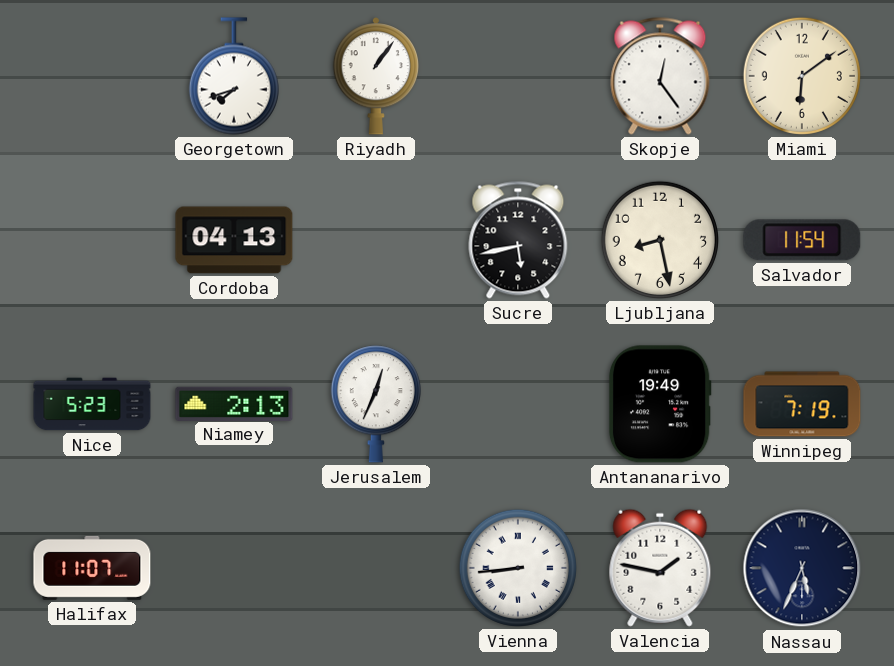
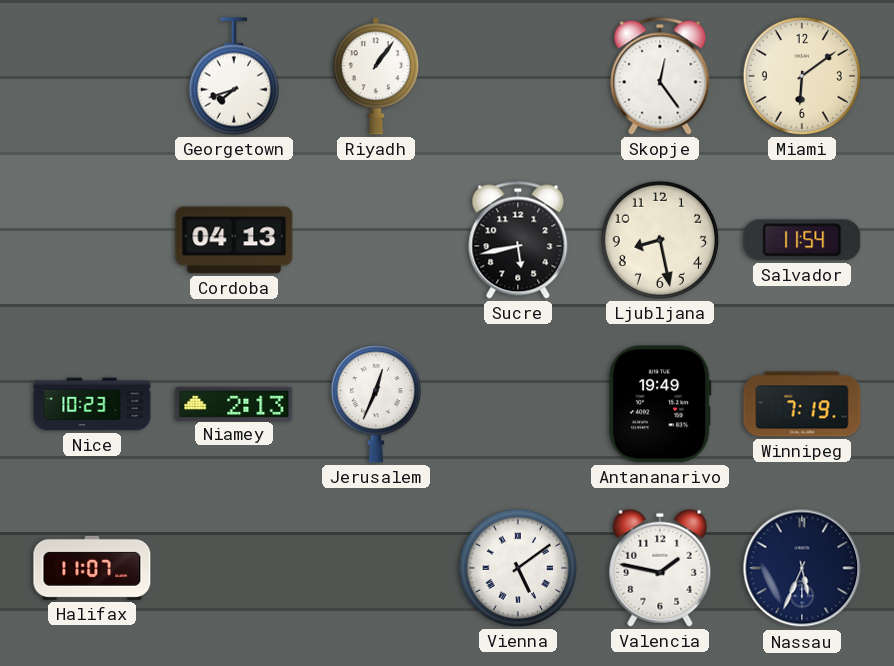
Nice: 5:23 -> 10:23
Vienna: 8:44 -> 5:09
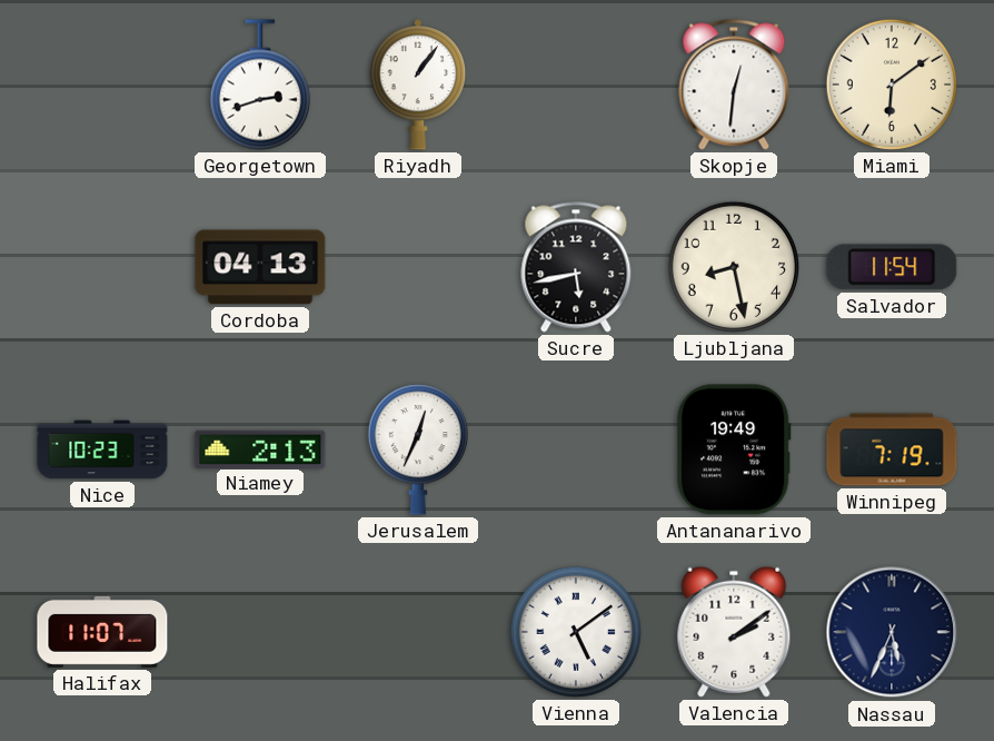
Georgetown: 7:42 -> 2:42
Skopje: 12:24 -> 12:31
Valencia: 1:47 -> 2:09
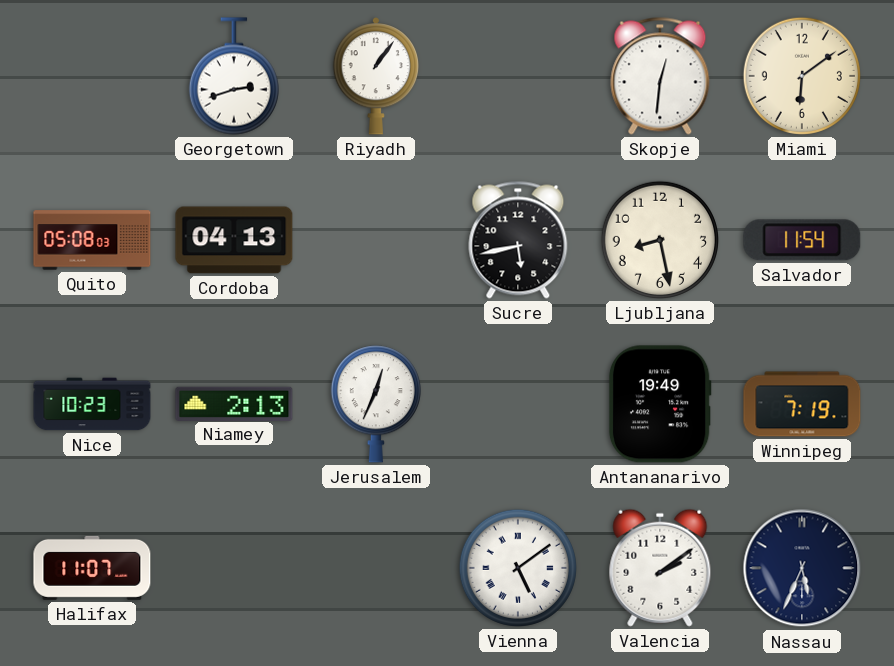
Quito: none -> 05:08
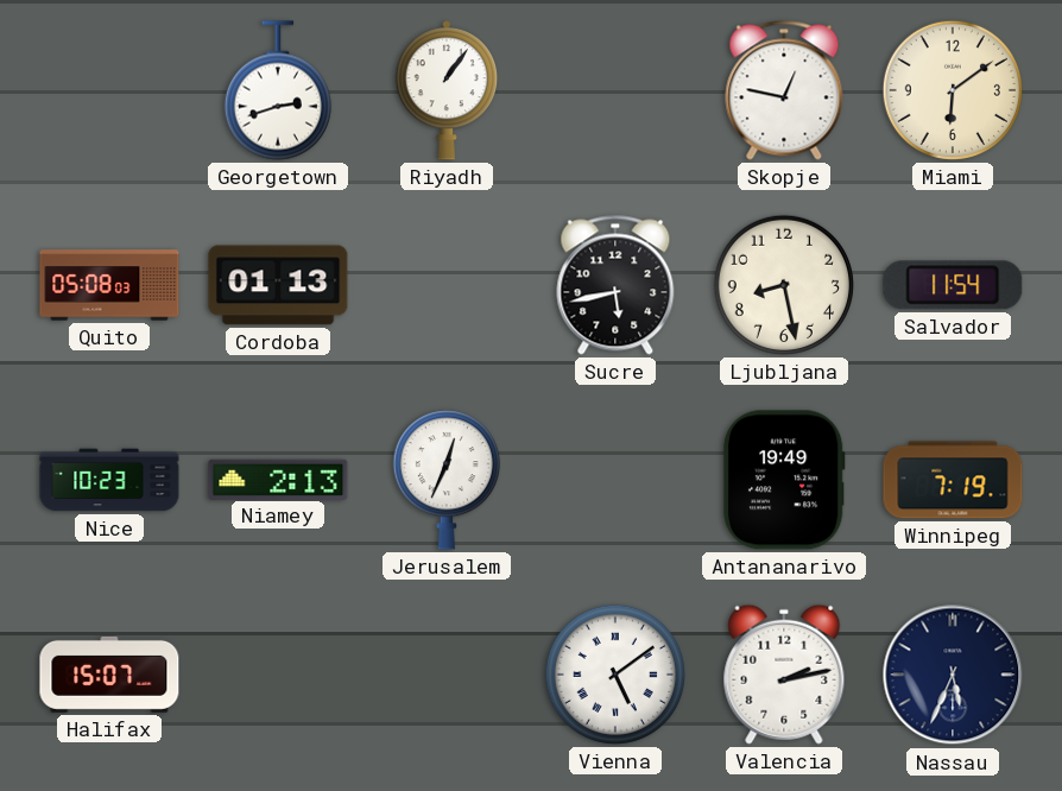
Skopje: 12:31 -> 12:47
Cordoba: 04:13 -> 01:13
Halifax: 11:07 -> 15:07
Valencia: 2:09 -> 2:13
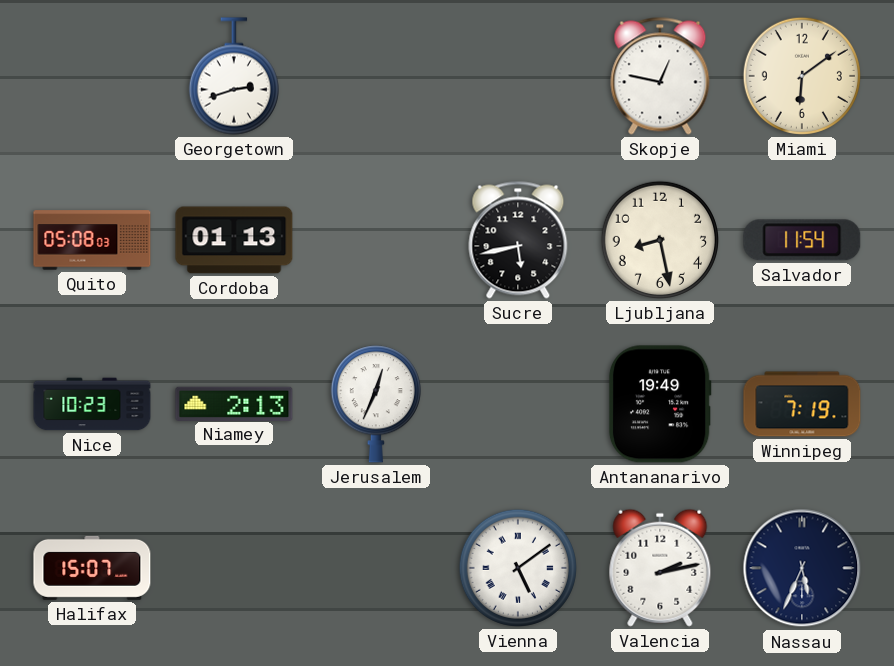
Riyadh: 1:06 -> none
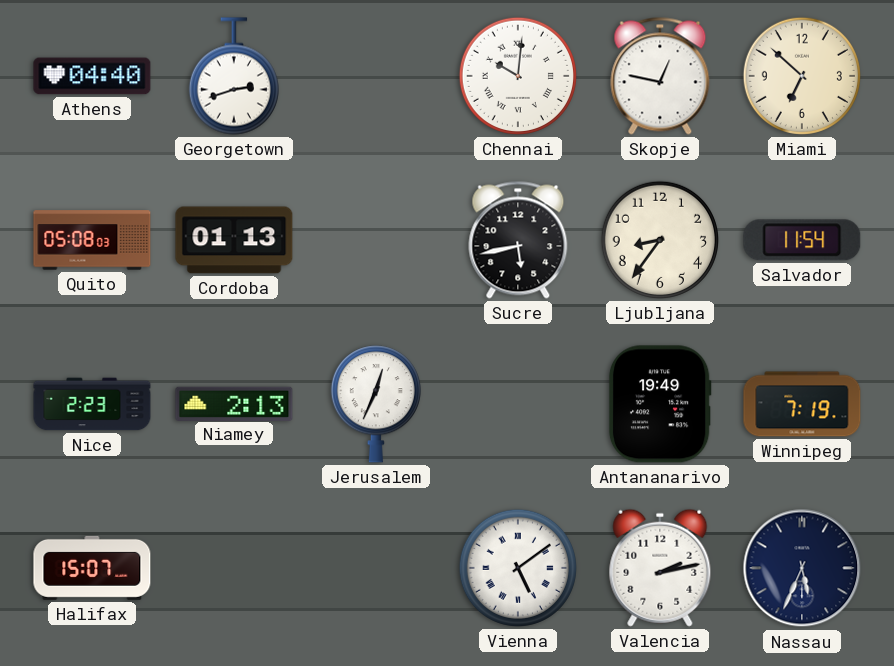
Athens: none -> 04:40
Chennai: none -> 10:01
Miami: 6:09 -> 6:52
Ljubljana: 8:28 -> 8:36
Nice: 10:23 -> 2:23
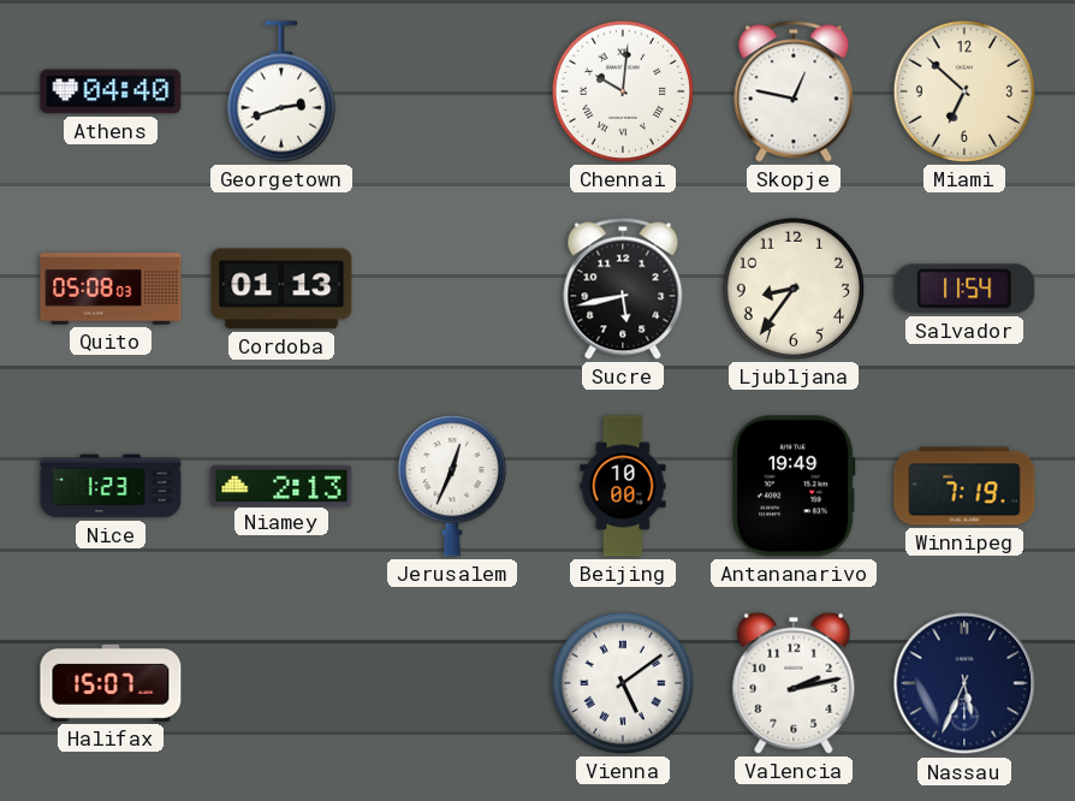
Nice: 2:23 -> 1:23
Beijing: none -> 10:00
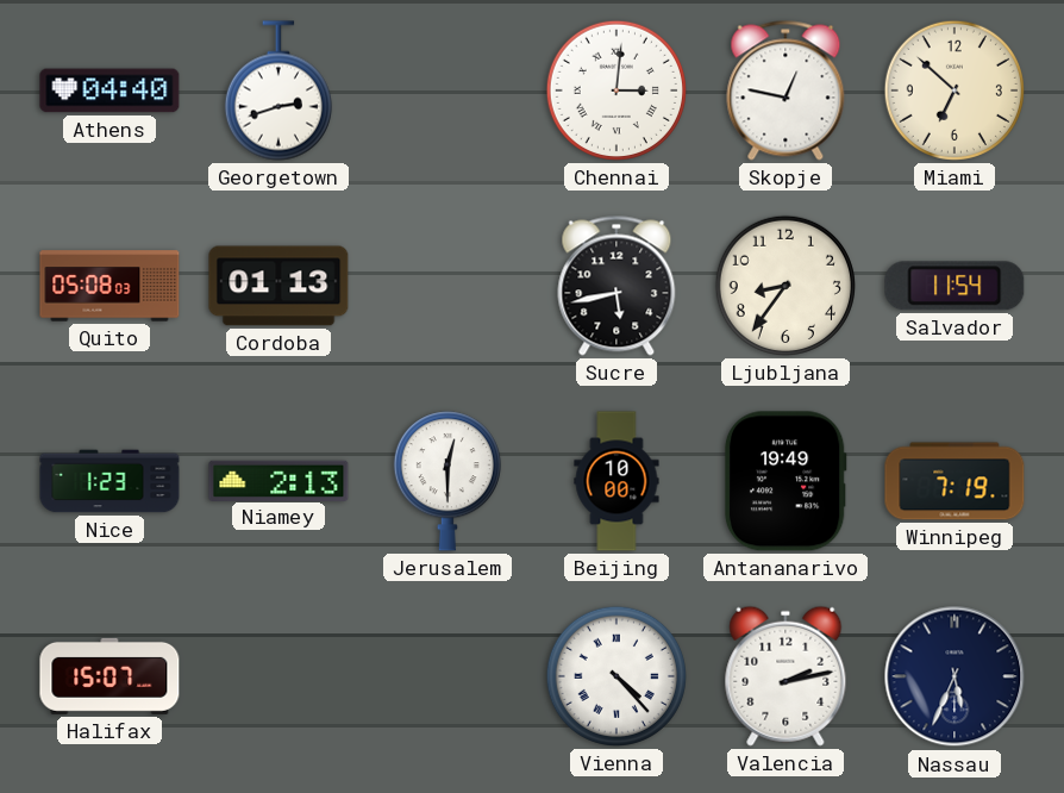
Chennai: 10:01 -> 3:01
Jerusalem: 12:34 -> 12:30
Vienna: 5:09 -> 4:23
